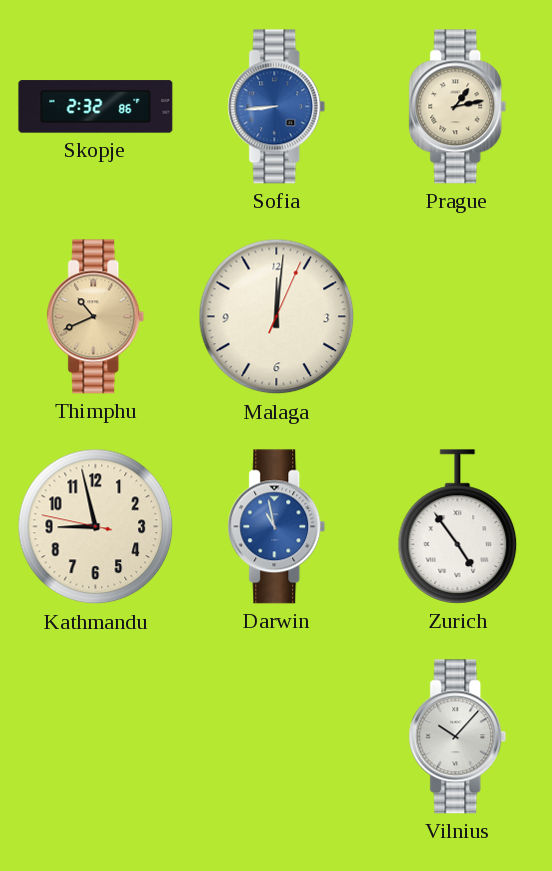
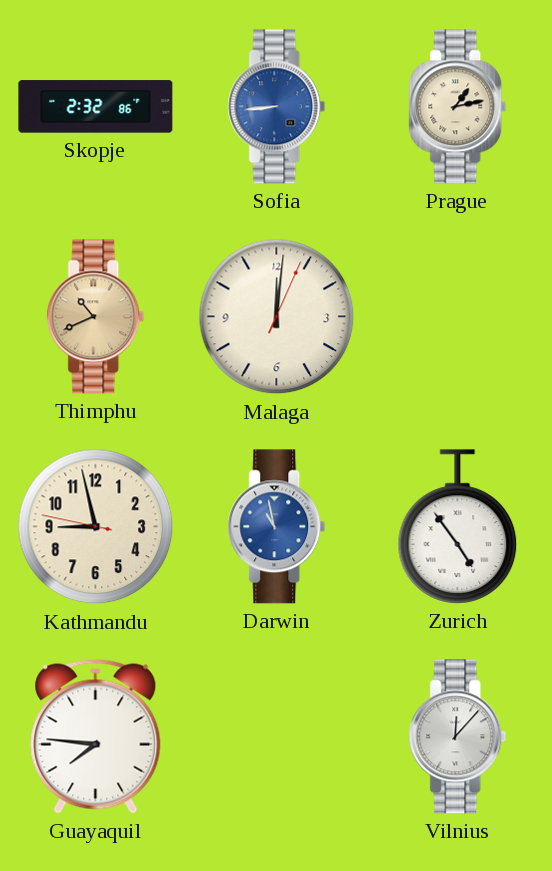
Guayaquil: none -> 7:46
Vilnius: 10:07 -> 12:07
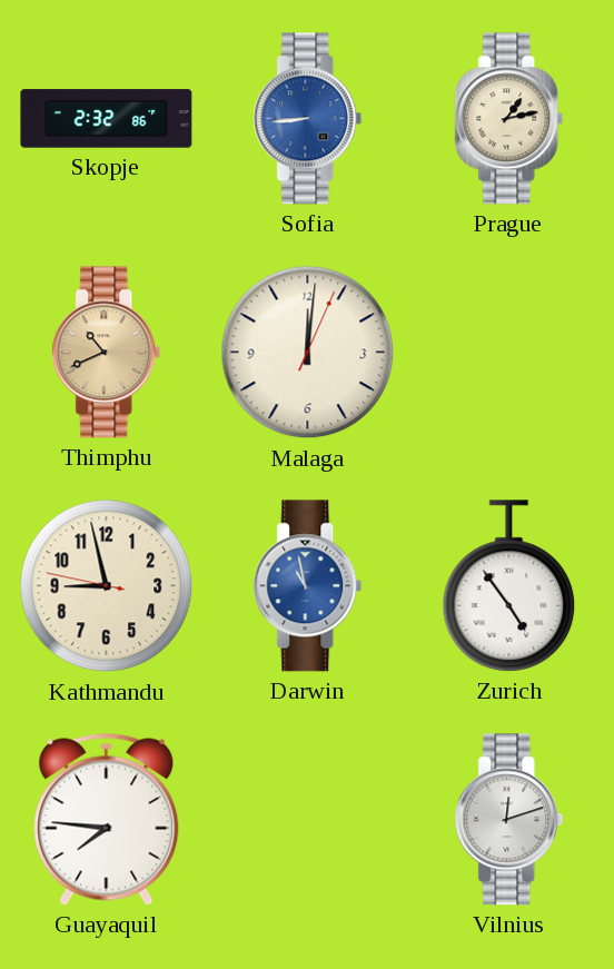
Vilnius: 12:07 -> 12:12
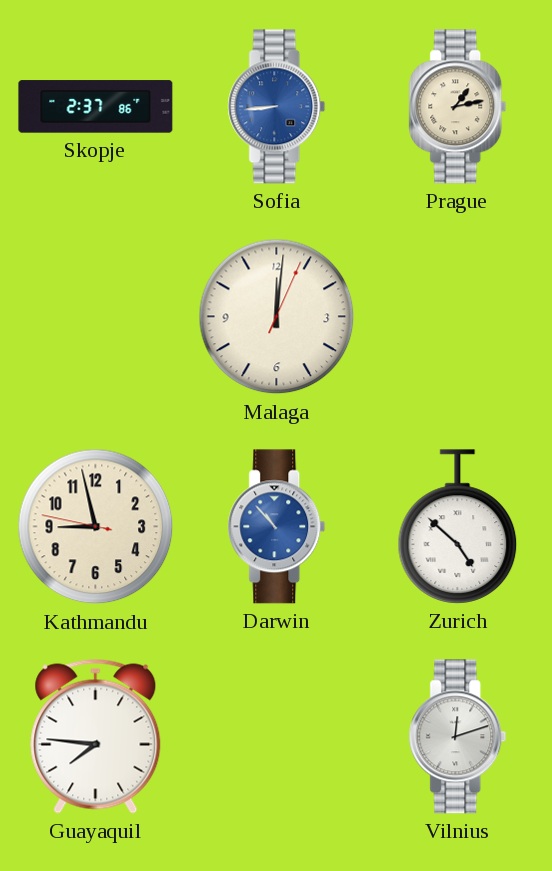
Skopje: 2:32 -> 2:37
Thimphu: 10:41 -> none
Darwin: 10:58 -> 10:53
Zurich: 4:54 -> 4:52
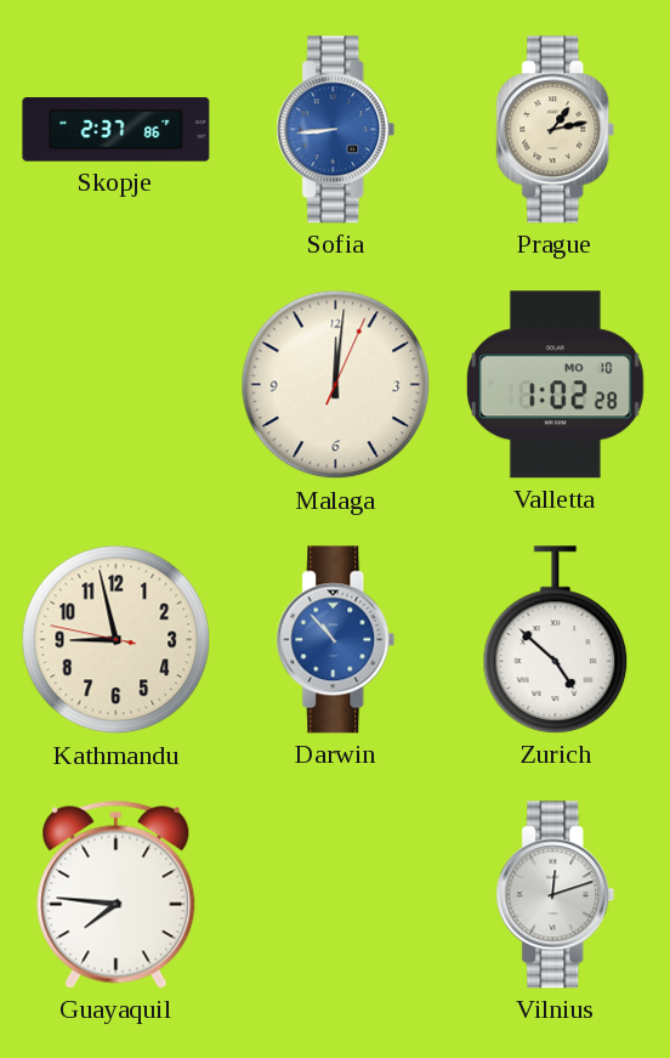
Valletta: none -> 1:02
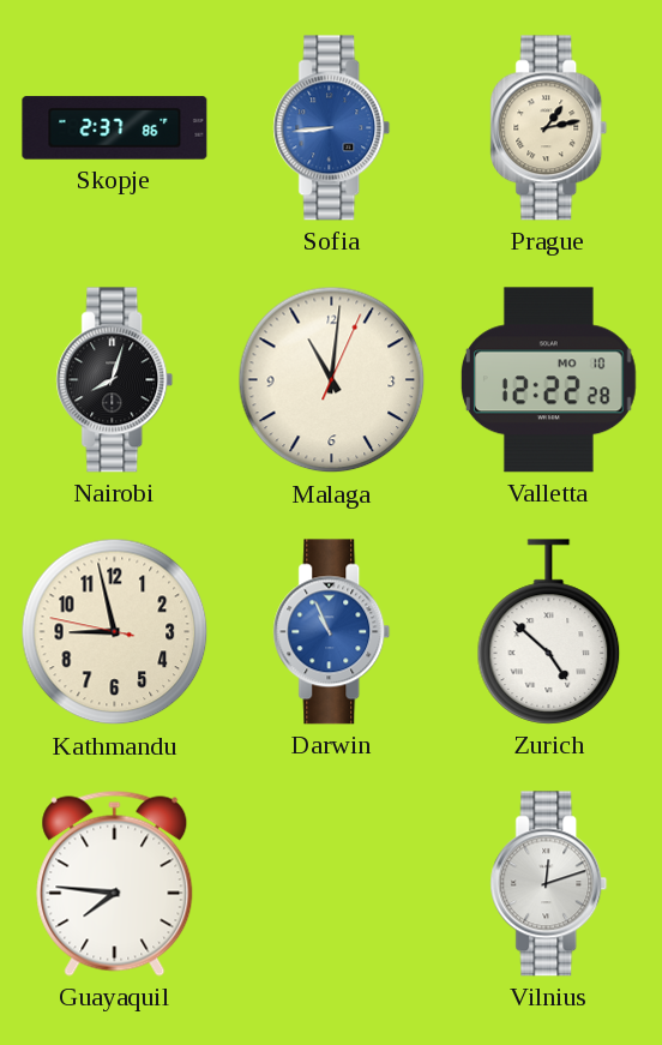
Nairobi: none -> 8:03
Malaga: 12:01 -> 11:01
Valletta: 1:02 -> 12:22
Darwin: 10:53 -> 10:56
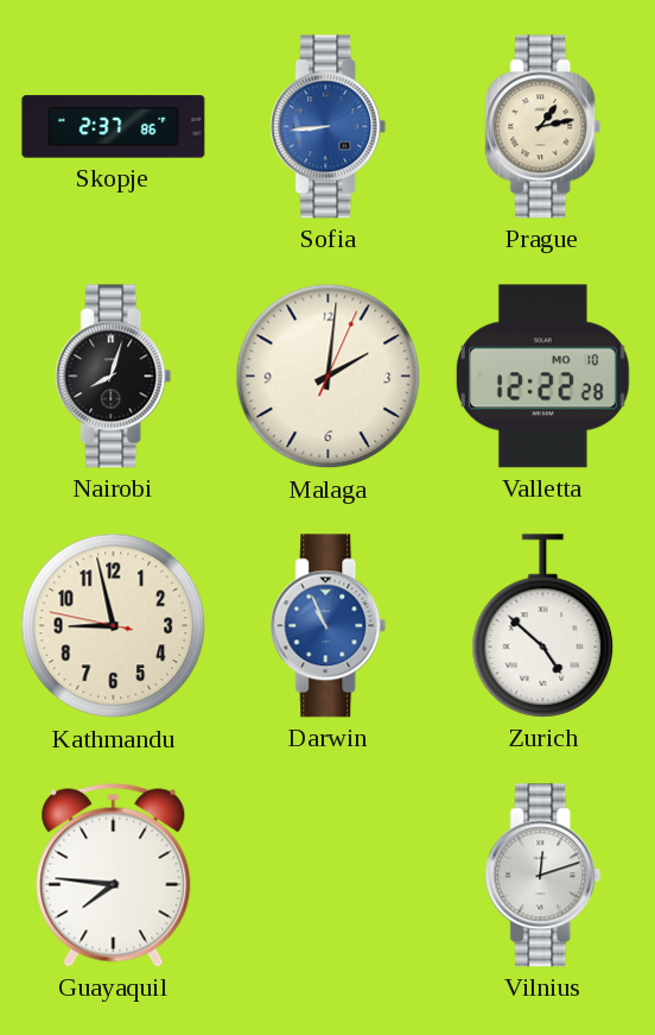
Malaga: 11:01 -> 2:01
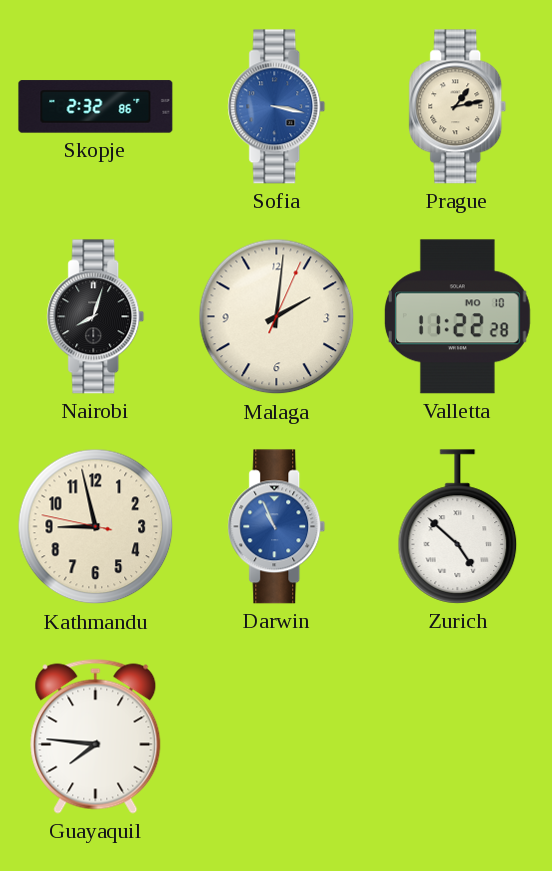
Skopje: 2:37 -> 2:32
Sofia: 8:44 -> 3:17
Valletta: 12:22 -> 11:22
Vilnius: 12:12 -> none
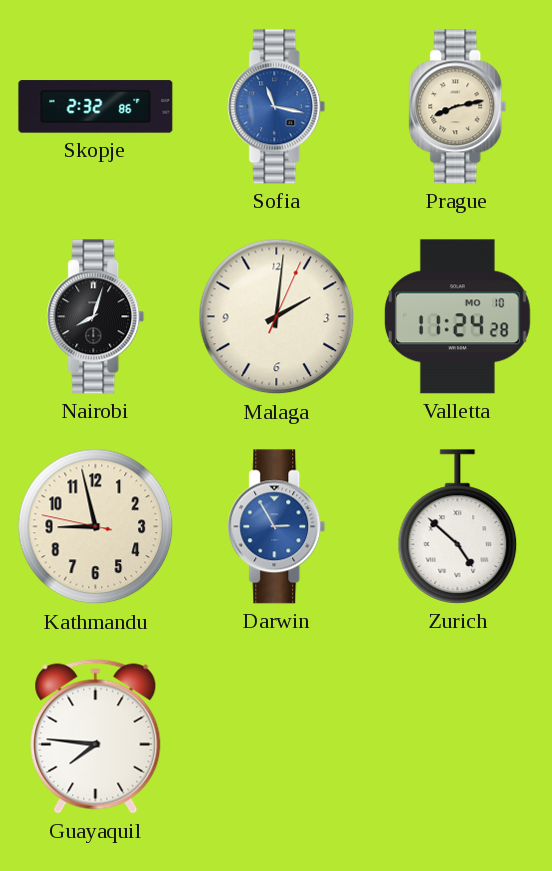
Sofia: 3:17 -> 11:17
Prague: 1:13 -> 8:13
Valletta: 11:22 -> 11:24
Darwin: 10:56 -> 2:55
